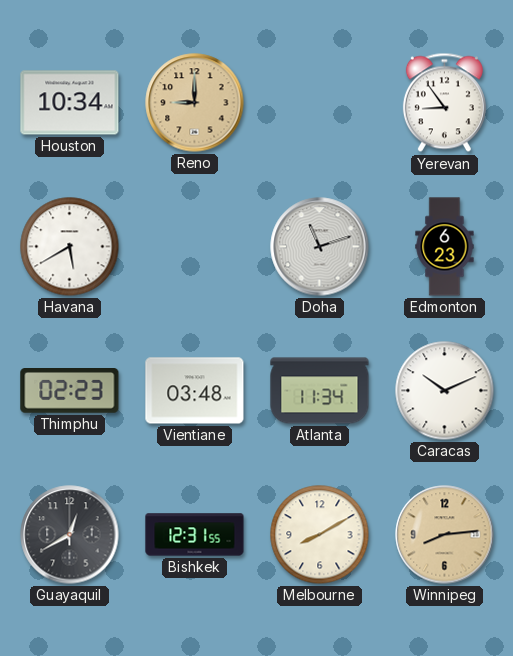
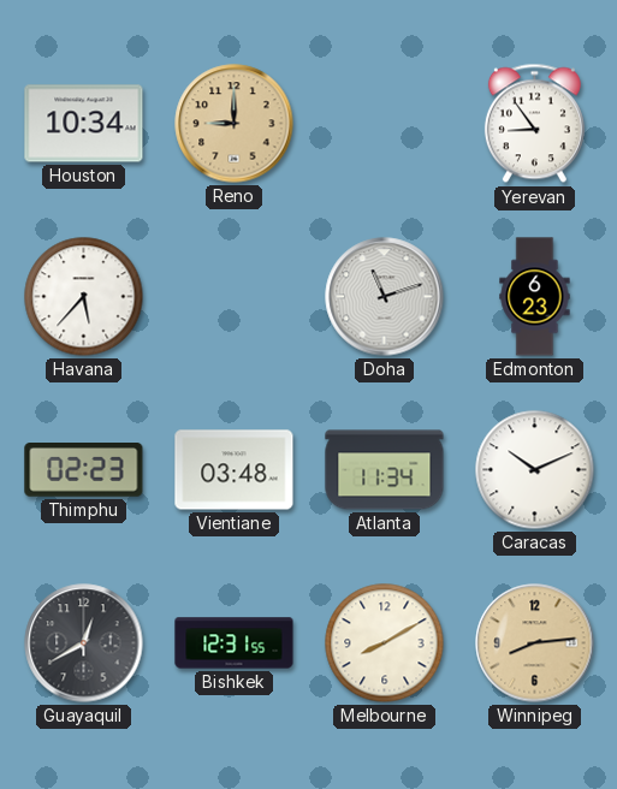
Havana: 5:40 -> 5:37
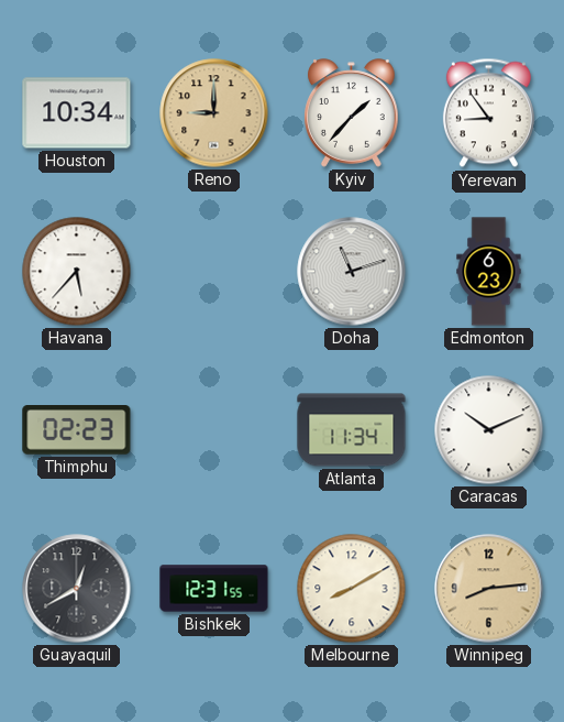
Kyiv: none -> 1:37
Vientiane: 03:48 -> none
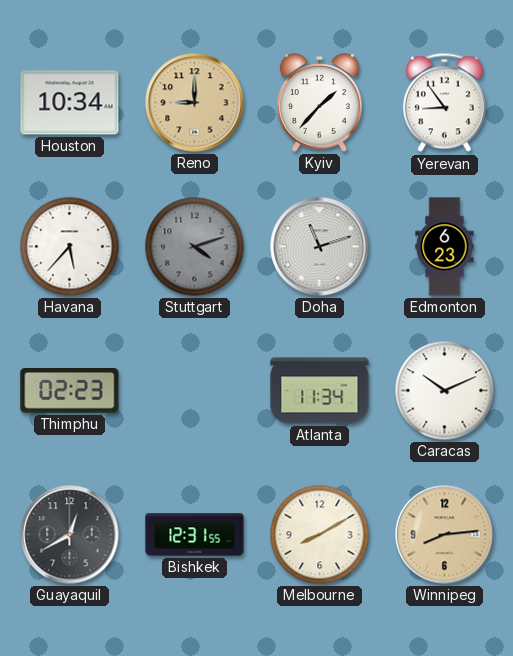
Stuttgart: none -> 4:12
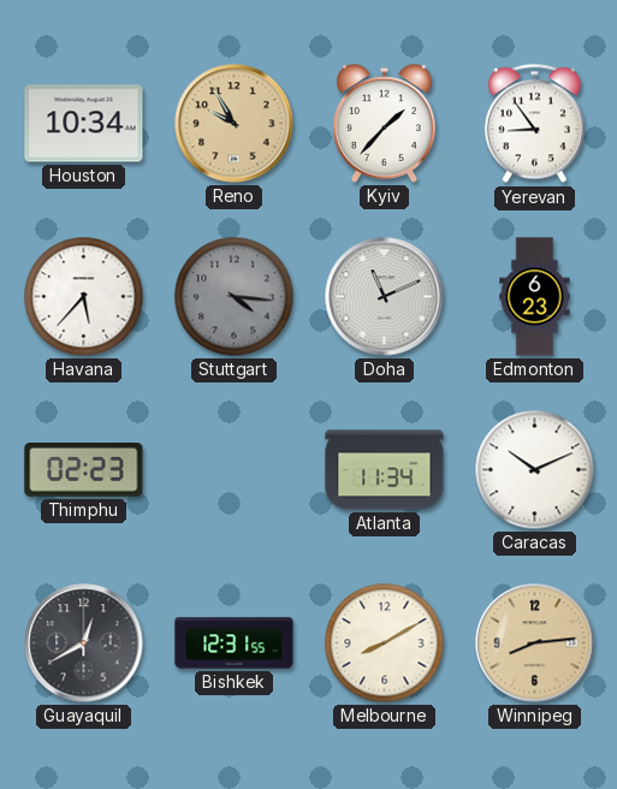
Reno: 9:00 -> 9:55
Stuttgart: 4:12 -> 4:16
Doha: 11:12 -> 11:11
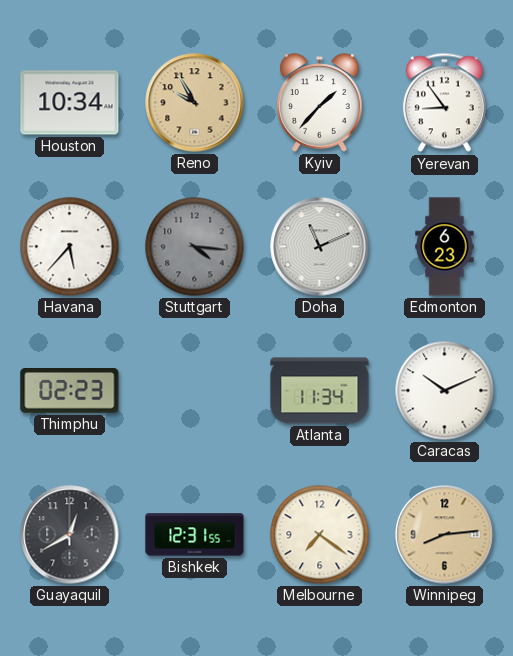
Melbourne: 8:10 -> 7:21
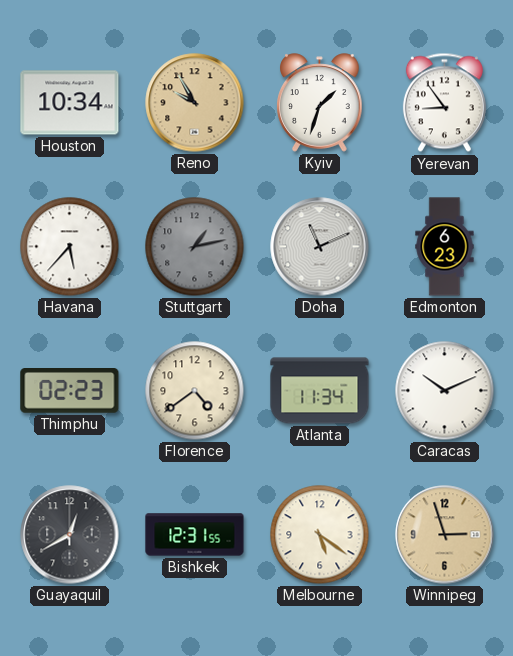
Kyiv: 1:37 -> 1:33
Stuttgart: 4:16 -> 1:13
Florence: none -> 4:39
Melbourne: 7:21 -> 5:21
Winnipeg: 8:14 -> 2:57
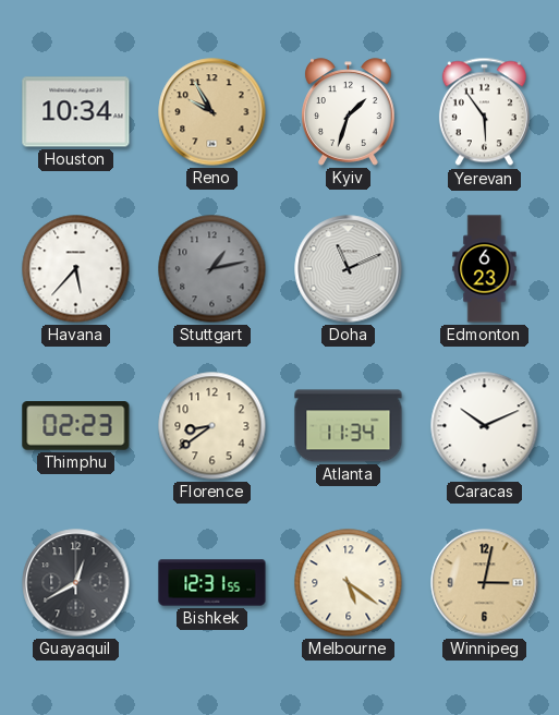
Yerevan: 8:54 -> 5:54
Florence: 4:39 -> 8:39
Winnipeg: 2:57 -> 3:02
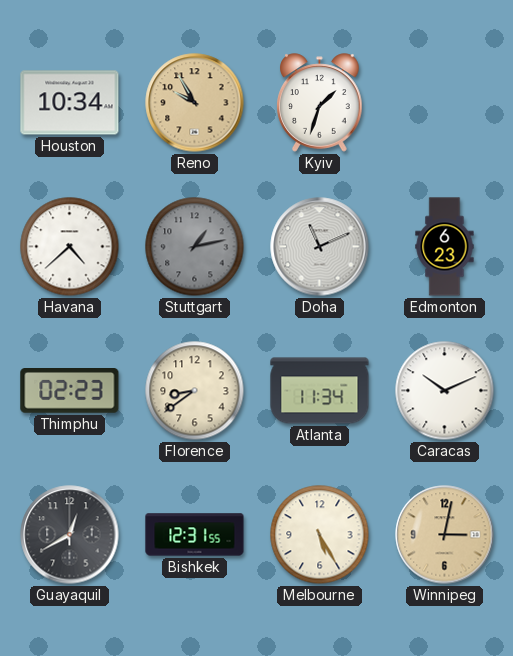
Yerevan: 5:54 -> none
Havana: 5:37 -> 4:38
Melbourne: 5:21 -> 5:25
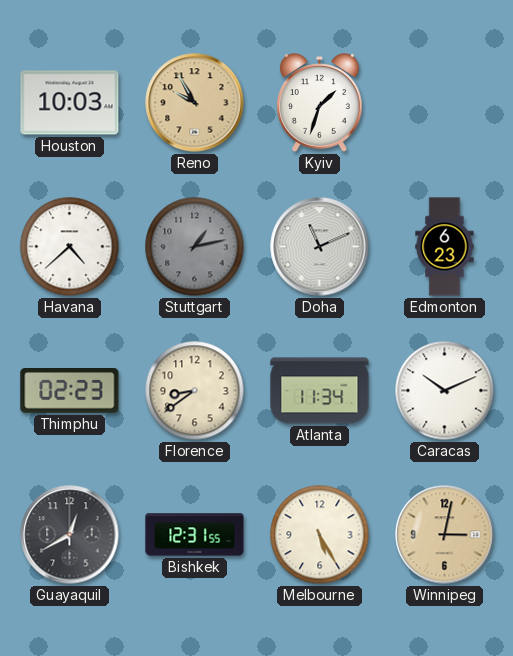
Houston: 10:34 -> 10:03
